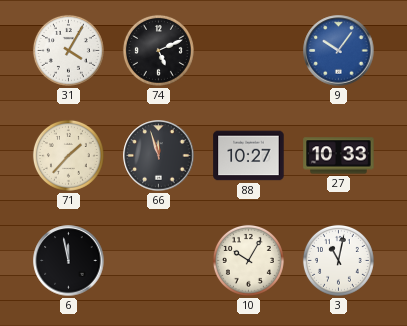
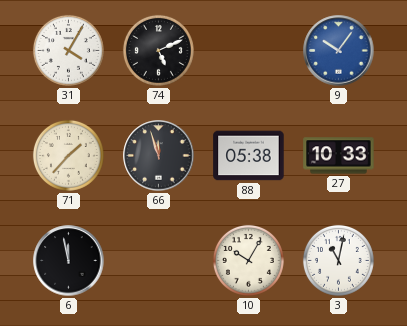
88: 10:27 -> 05:38
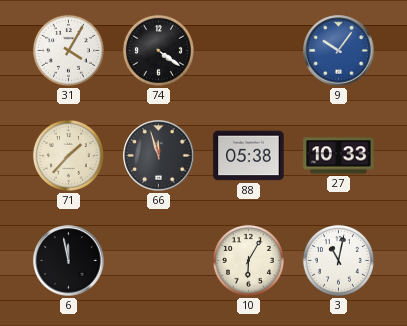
74: 5:11 -> 4:21
10: 10:05 -> 6:05
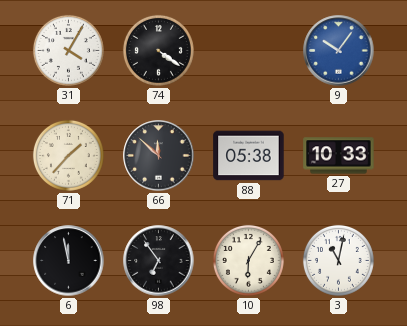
66: 11:57 -> 11:52
98: none -> 6:54
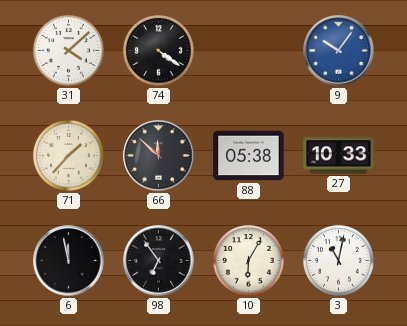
31: 4:05 -> 4:08
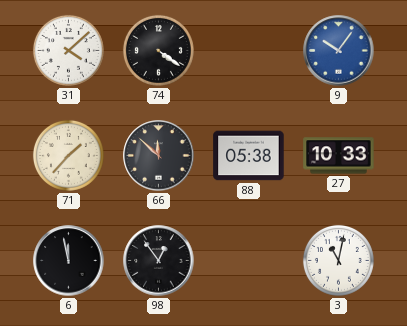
98: 6:54 -> 12:54
10: 6:05 -> none
